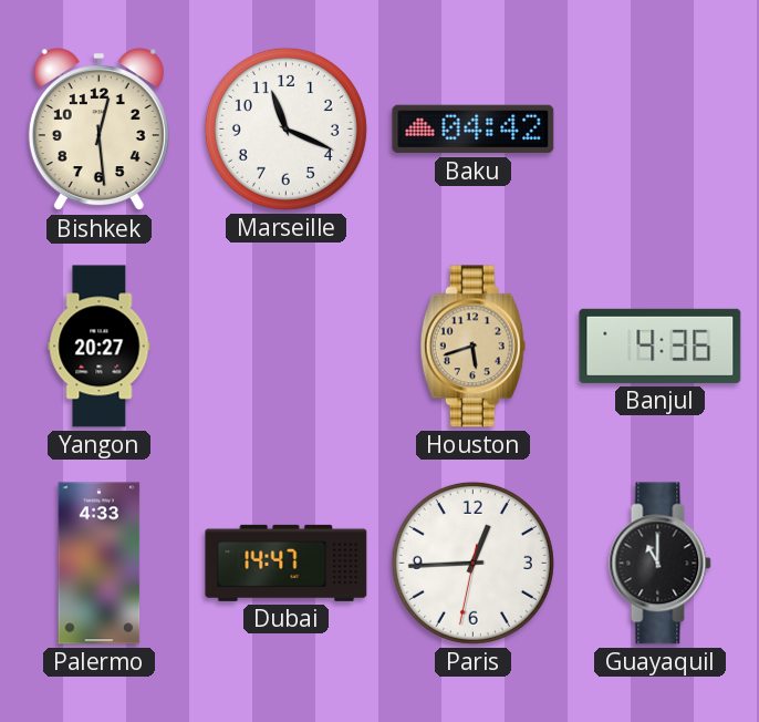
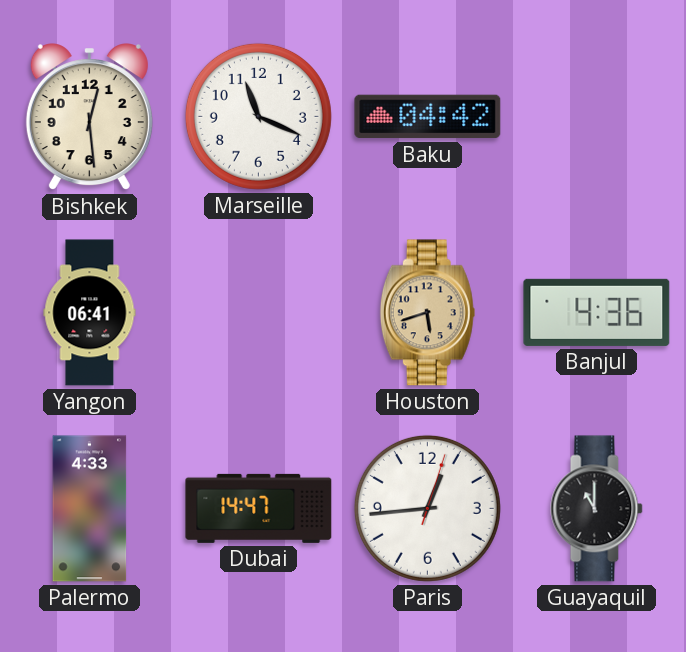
Yangon: 20:27 -> 06:41
Paris: 12:44:32 -> 12:44:03
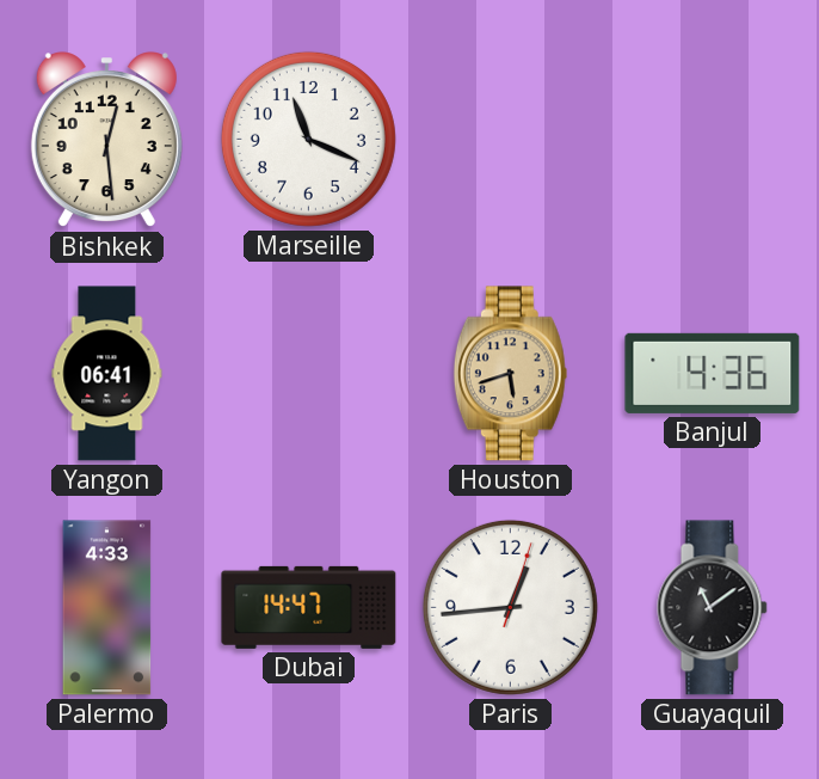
Baku: 04:42 -> none
Guayaquil: 11:00 -> 11:09
